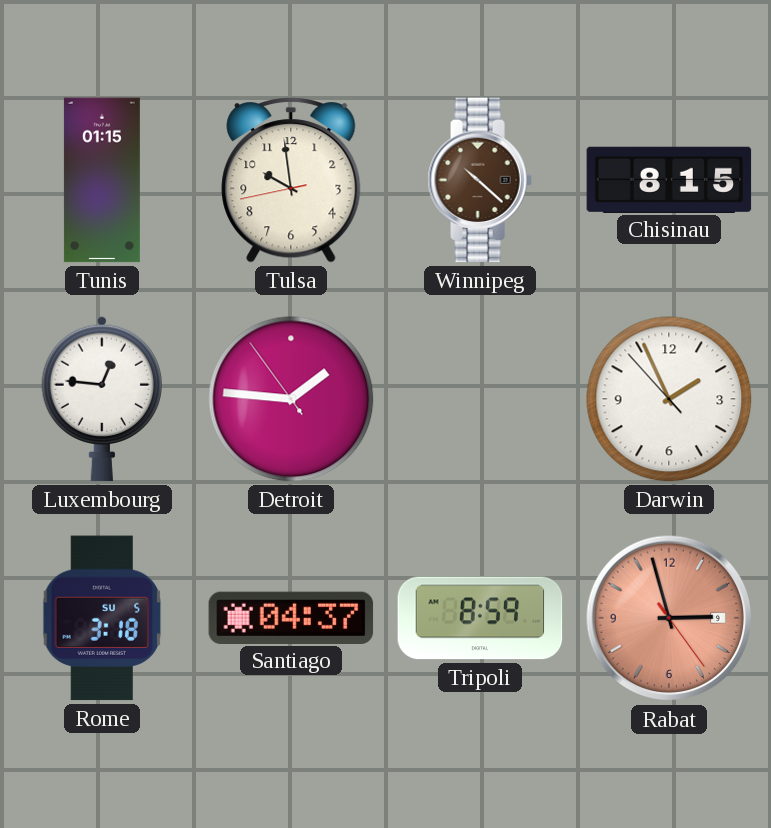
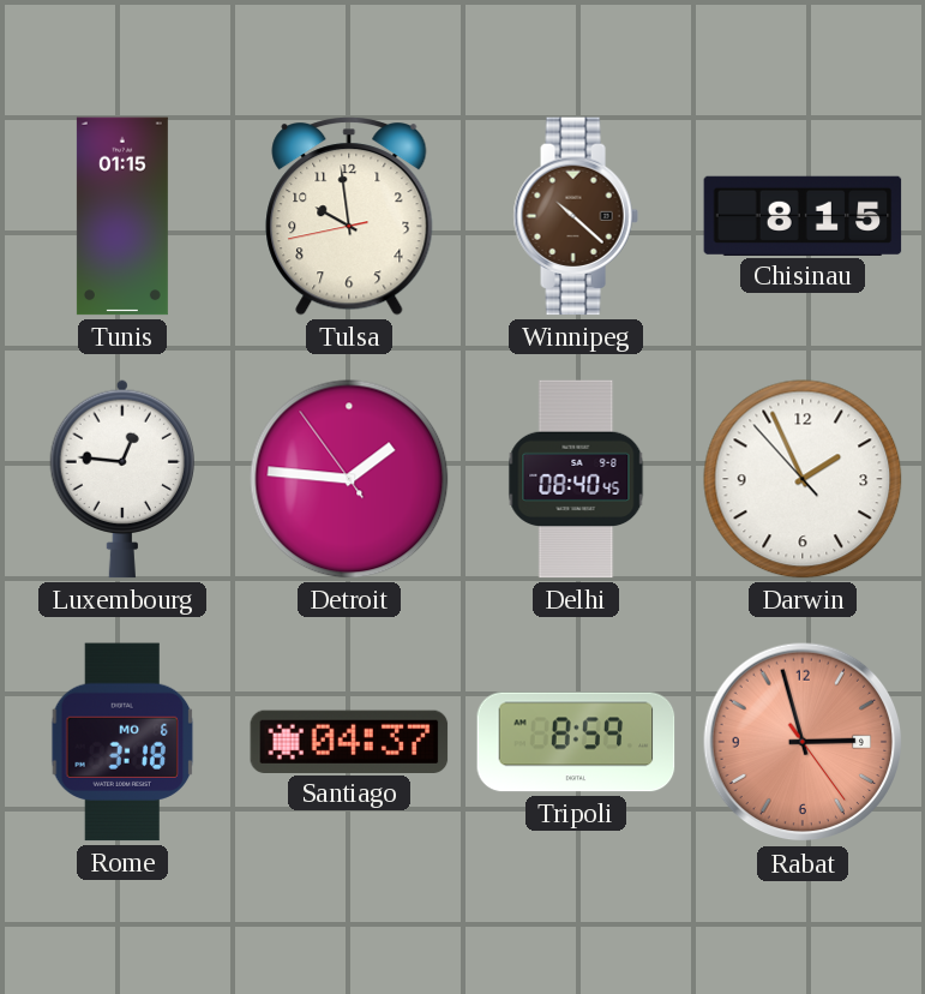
Delhi: none -> 08:40
Rome date: SU 5 -> MO 6
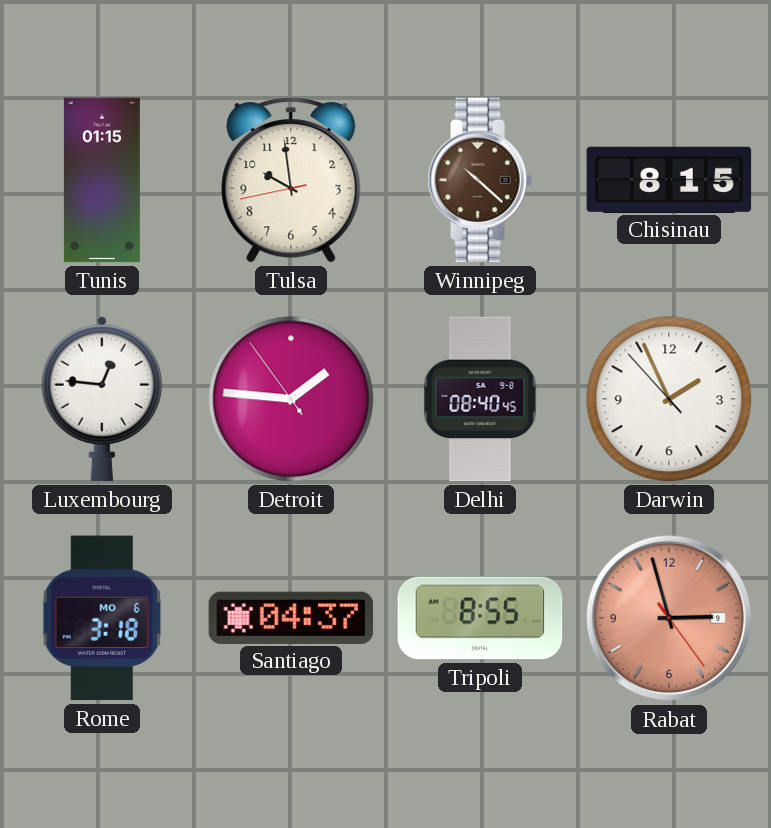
Tripoli: 8:59 -> 8:55
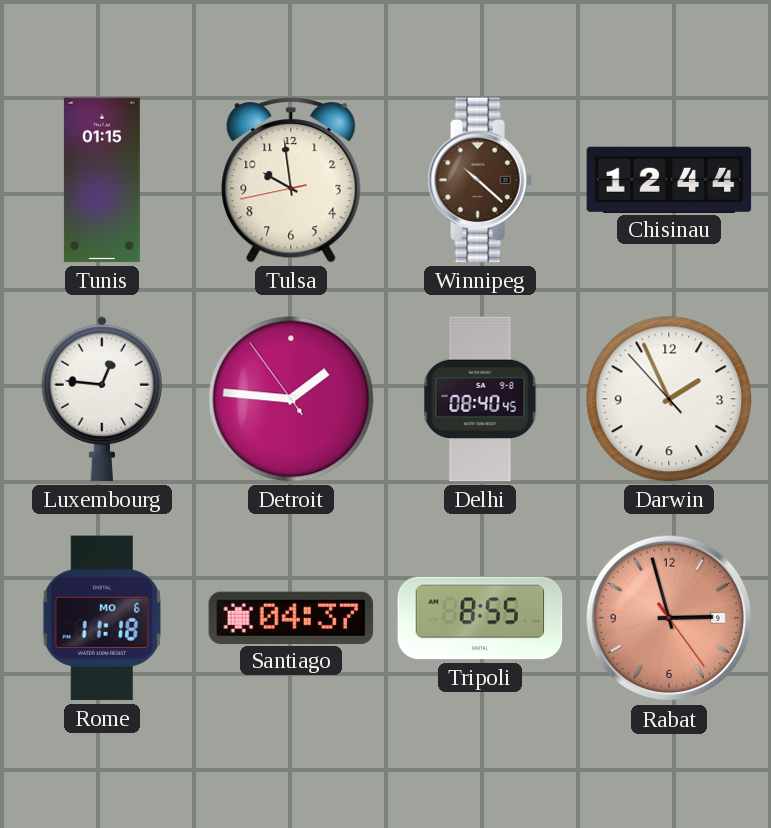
Chisinau: 8:15 -> 12:44
Rome: 3:18 -> 11:18
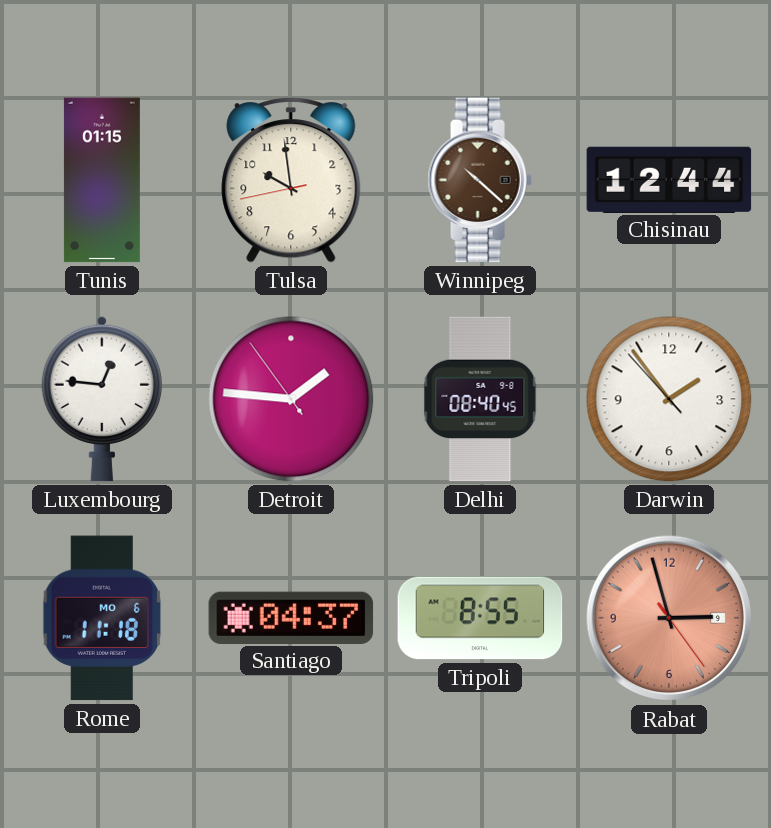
Darwin: 1:55 -> 1:53
